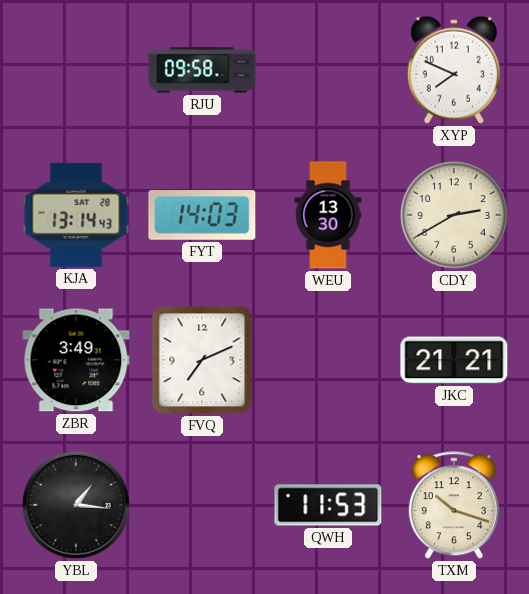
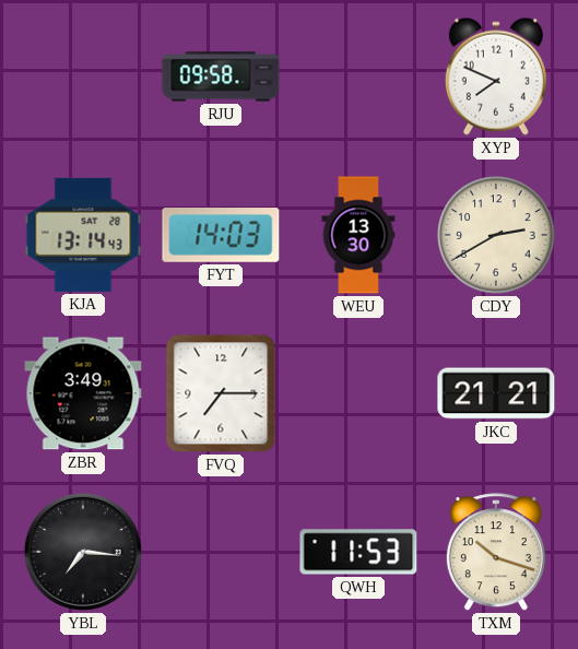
FVQ: 7:11 -> 7:15
YBL: 1:16 -> 7:16
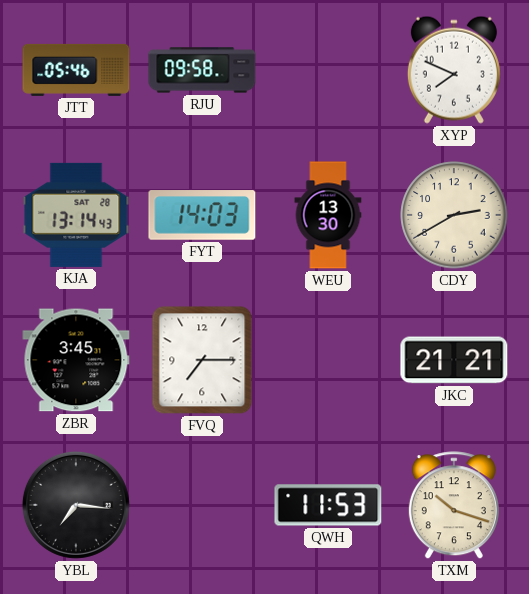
JTT: none -> 05:46
ZBR: 3:49 -> 3:45
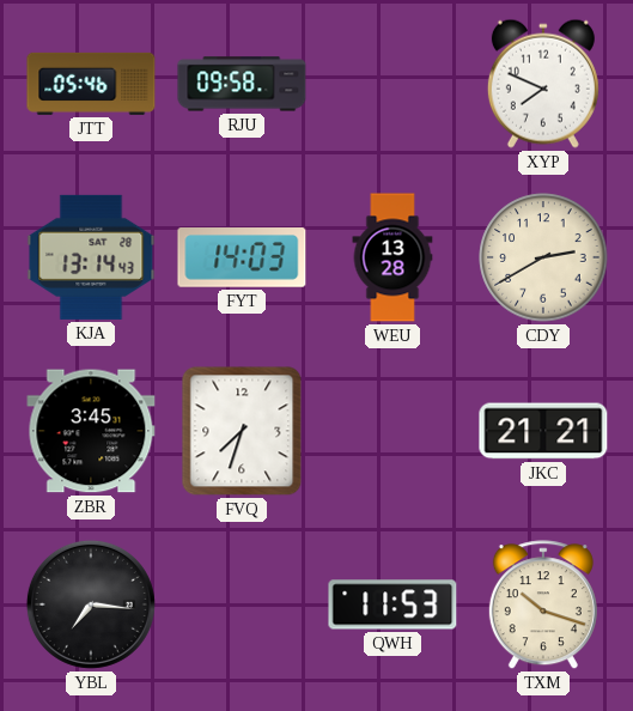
WEU: 13:30 -> 13:28
FVQ: 7:15 -> 7:33
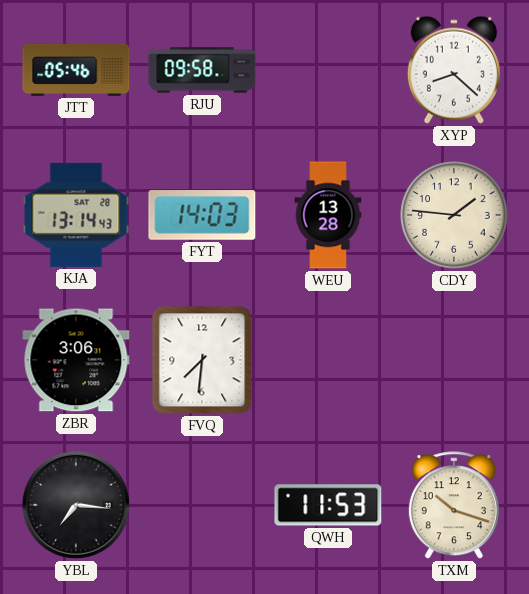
XYP: 7:49 -> 8:22
CDY: 2:40 -> 1:46
ZBR: 3:45 -> 3:06
FVQ: 7:33 -> 7:31
JKC: 21:21 -> none
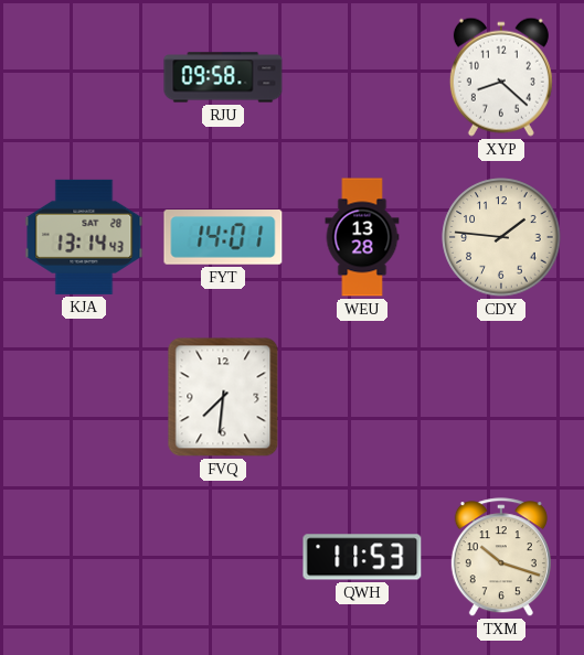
JTT: 05:46 -> none
FYT: 14:03 -> 14:01
ZBR: 3:06 -> none
YBL: 7:16 -> none
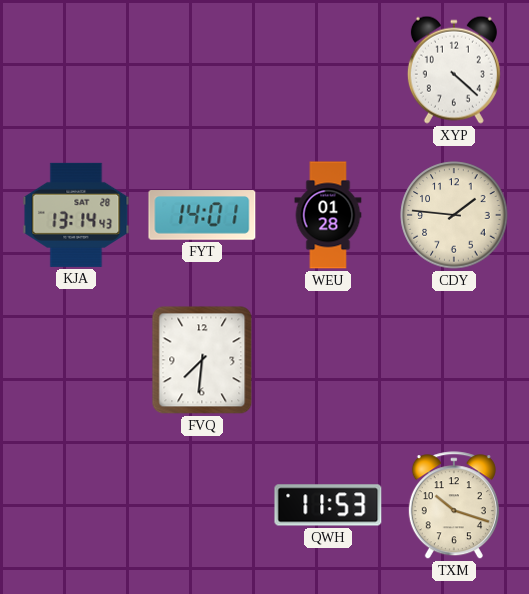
RJU: 09:58 -> none
XYP: 8:22 -> 4:22
WEU: 13:28 -> 01:28
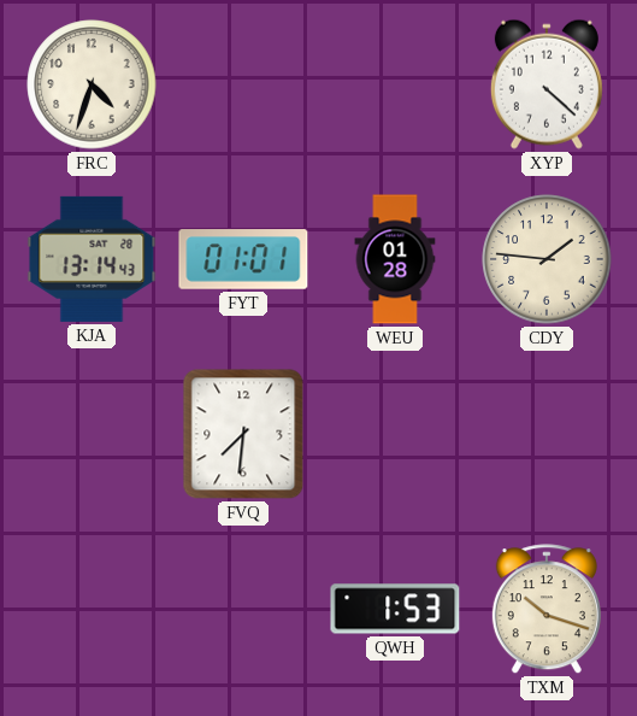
FRC: none -> 4:33
FYT: 14:01 -> 01:01
QWH: 11:53 -> 1:53
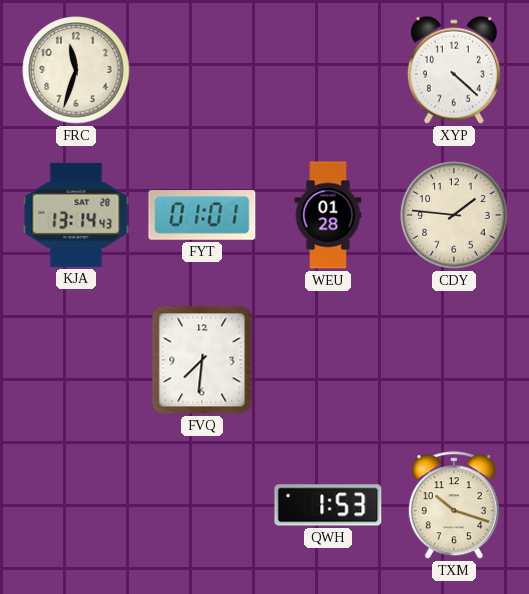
FRC: 4:33 -> 11:33
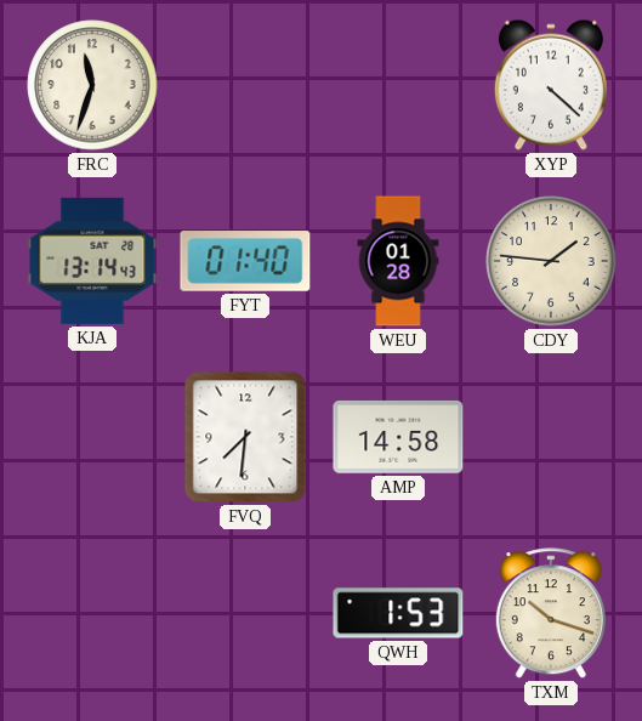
FYT: 01:01 -> 01:40
AMP: none -> 14:58
